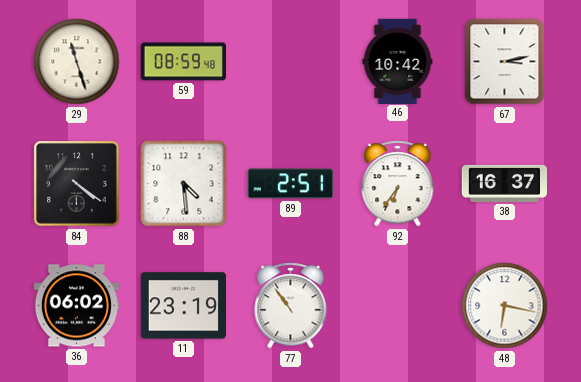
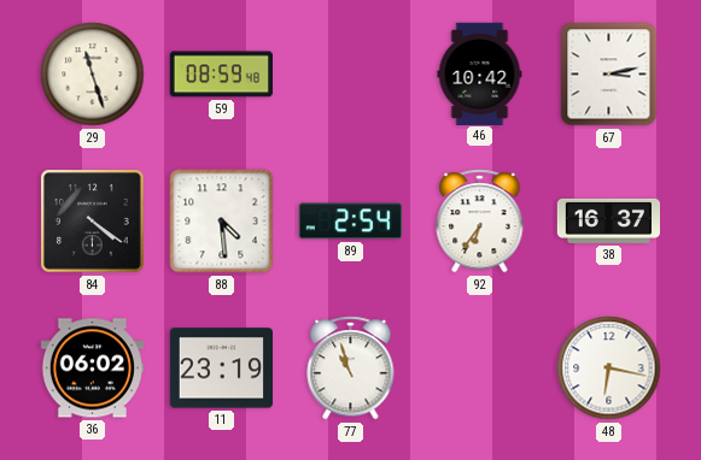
89: 2:51 -> 2:54
77: 10:54 -> 10:57
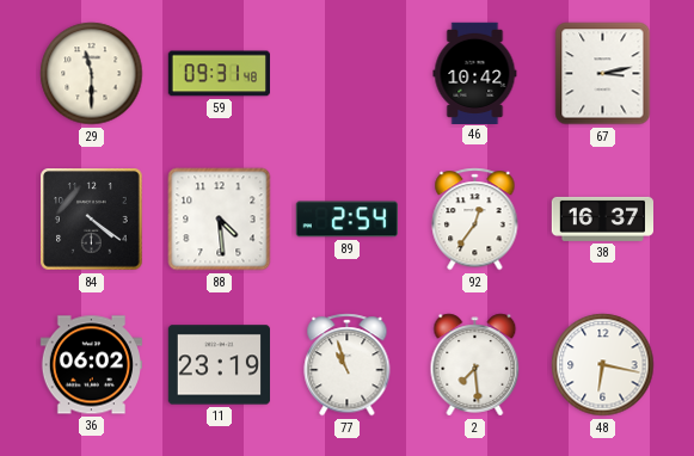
29: 11:27 -> 11:30
59: 08:59 -> 09:31
92: 6:36 -> 12:36
2: none -> 7:29
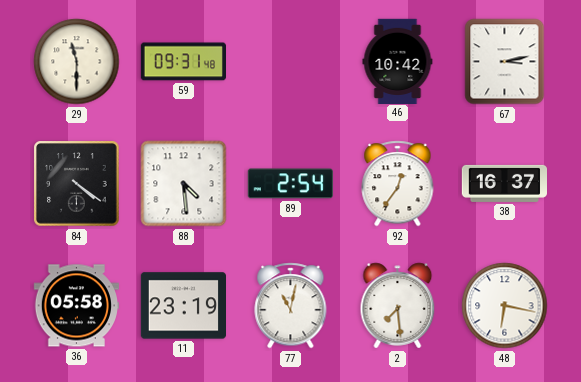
36: 06:02 -> 05:58
77: 10:57 -> 11:02
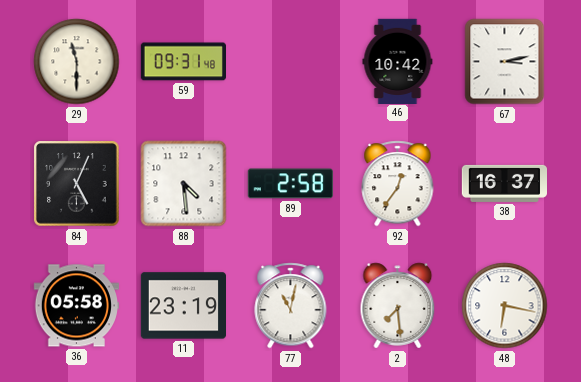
84: 4:21 -> 5:04
89: 2:54 -> 2:58
